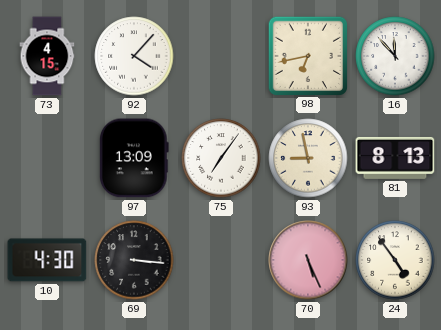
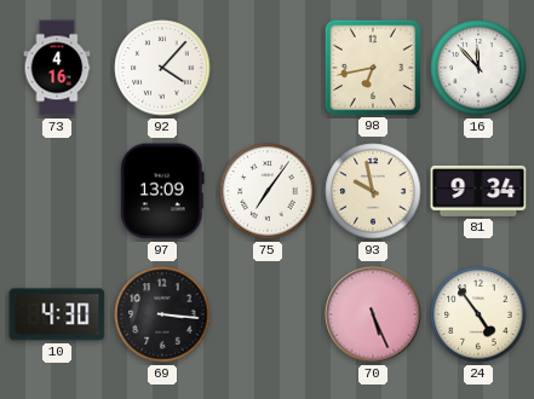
73: 4:15 -> 4:16
93: 8:58 -> 9:58
81: 8:13 -> 9:34
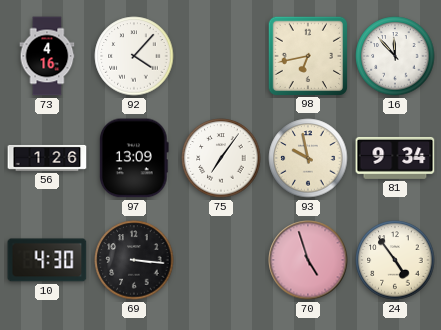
56: none -> 1:26
70: 5:26 -> 4:57
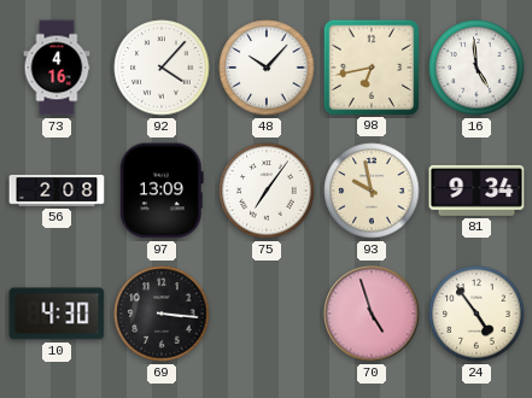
48: none -> 10:07
16: 11:53 -> 4:59
56: 1:26 -> 2:08
